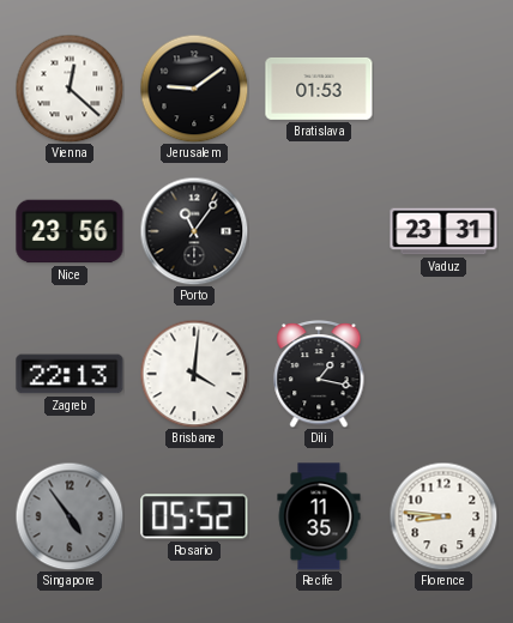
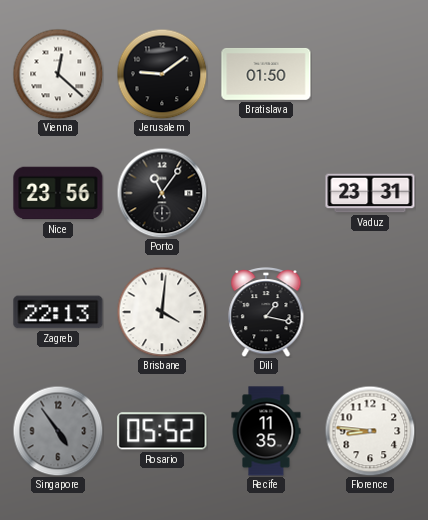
Bratislava: 01:53 -> 01:50
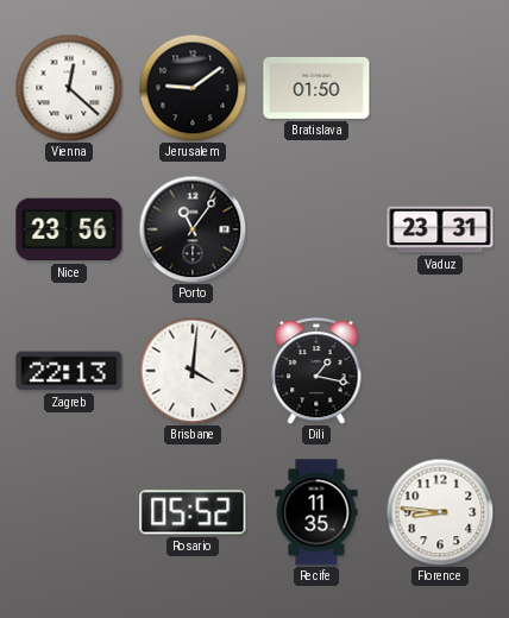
Singapore: 4:54 -> none
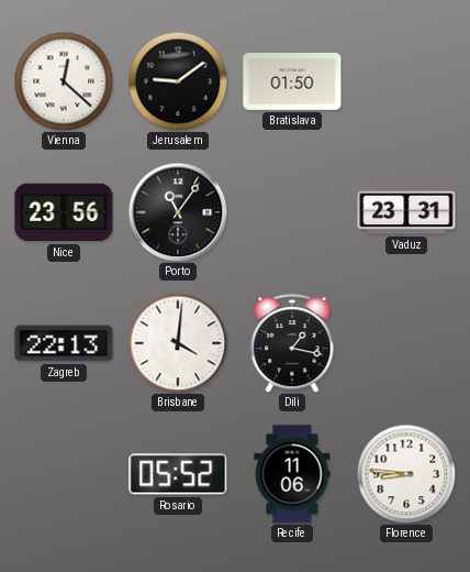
Recife: 11:35 -> 11:06
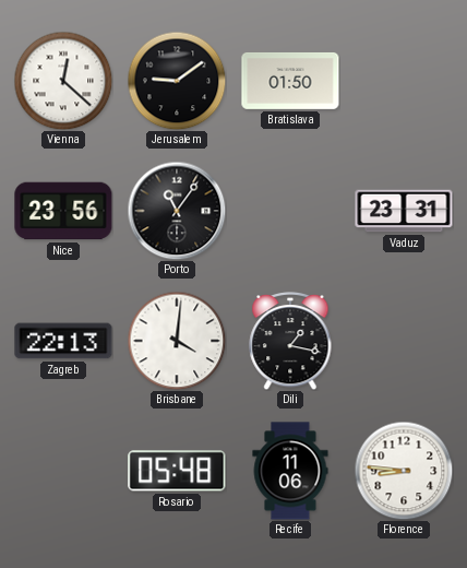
Rosario: 05:52 -> 05:48
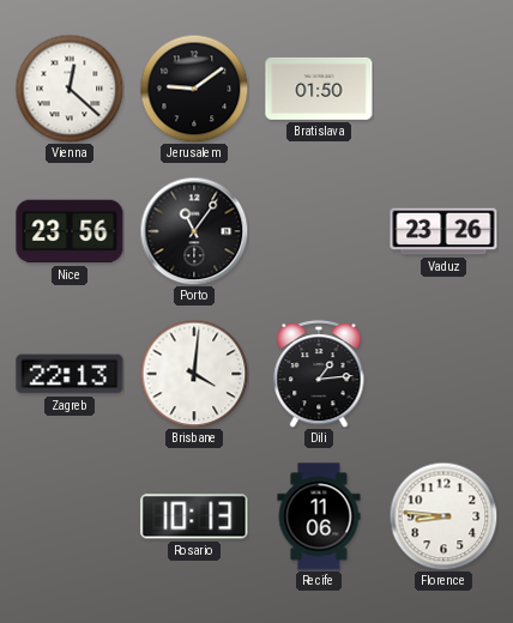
Vaduz: 23:31 -> 23:26
Dili: 1:17 -> 1:14
Rosario: 05:48 -> 10:13
